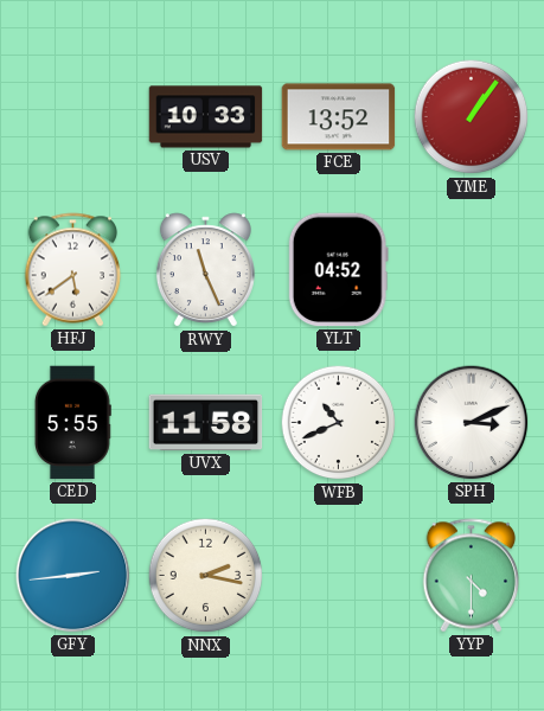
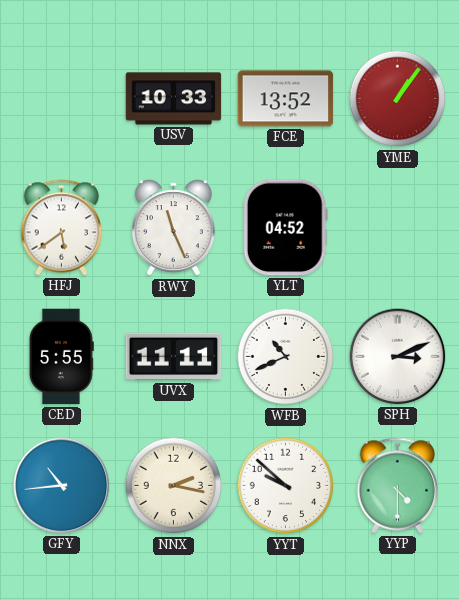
UVX: 11:58 -> 11:11
GFY: 2:44 -> 10:44
YYT: none -> 9:52
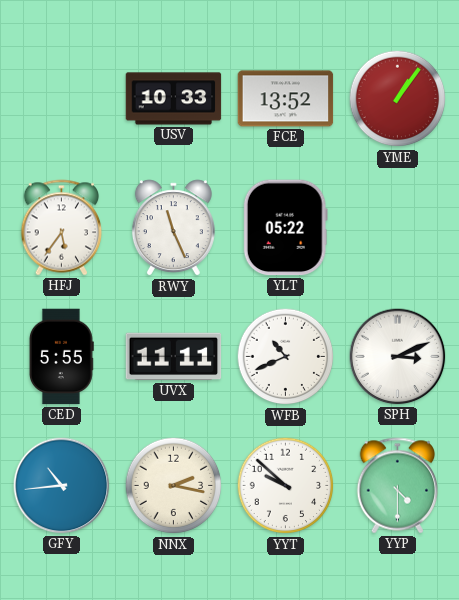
HFJ: 5:39 -> 5:36
YLT: 04:52 -> 05:22
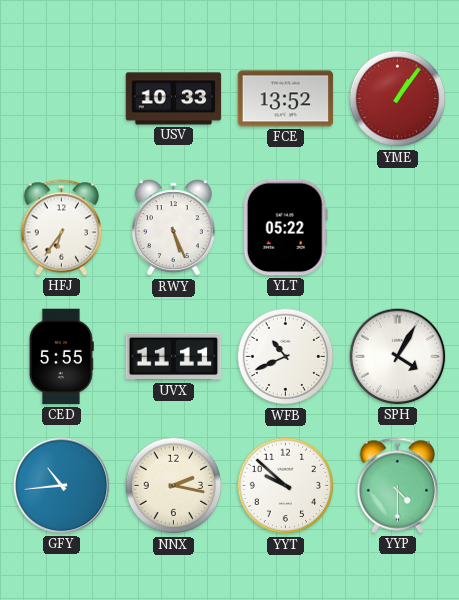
HFJ: 5:36 -> 6:36
RWY: 11:26 -> 5:26
SPH: 3:11 -> 4:05
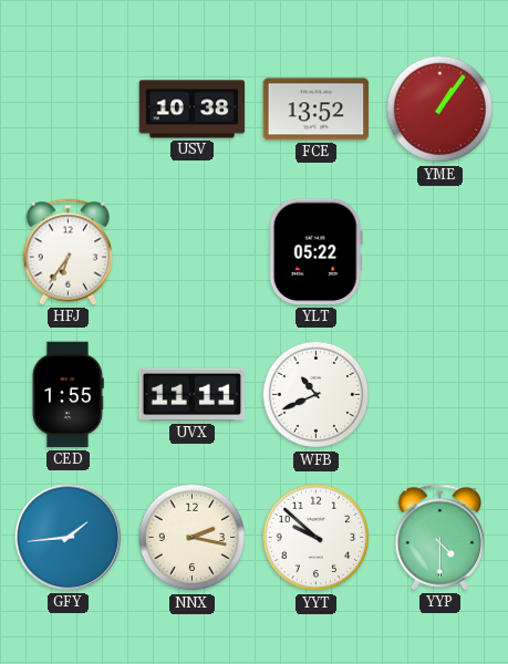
USV: 10:33 -> 10:38
RWY: 5:26 -> none
CED: 5:55 -> 1:55
SPH: 4:05 -> none
GFY: 10:44 -> 1:44
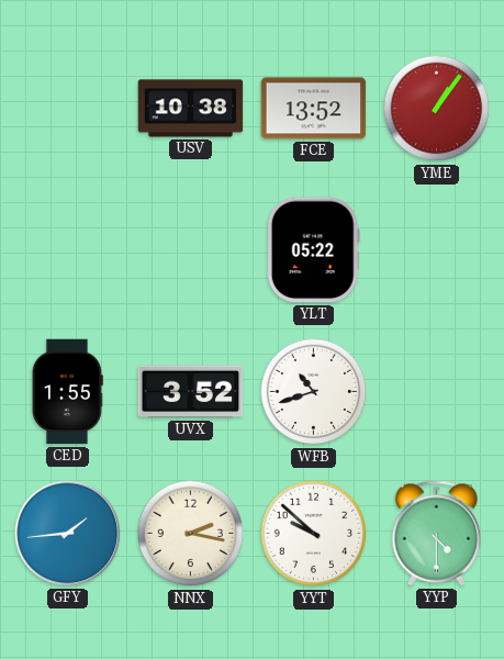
HFJ: 6:36 -> none
UVX: 11:11 -> 3:52
WFB: 10:41 -> 10:42
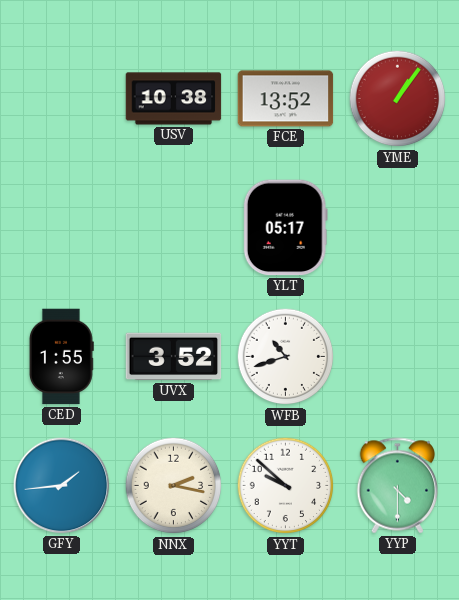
YLT: 05:22 -> 05:17
